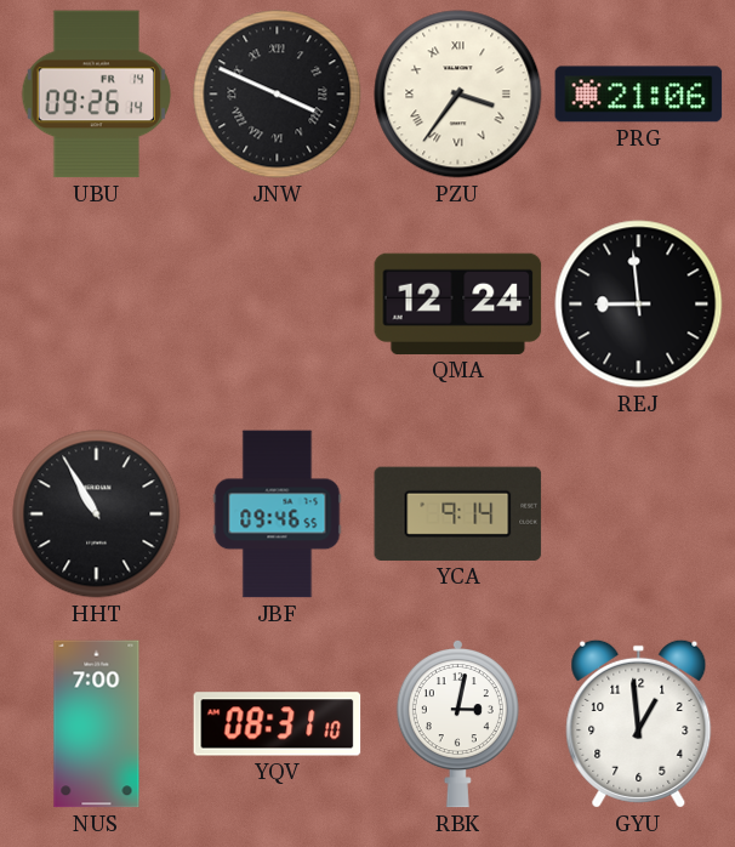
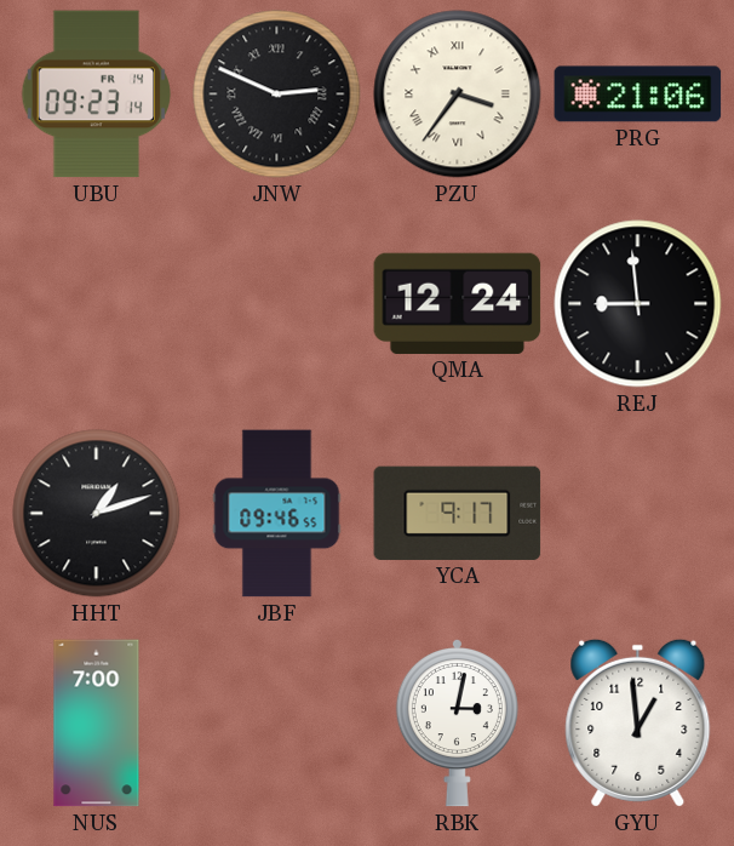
UBU: 09:26 -> 09:23
JNW: 3:49 -> 2:49
HHT: 10:55 -> 1:12
YCA: 9:14 -> 9:17
YQV: 08:31 -> none
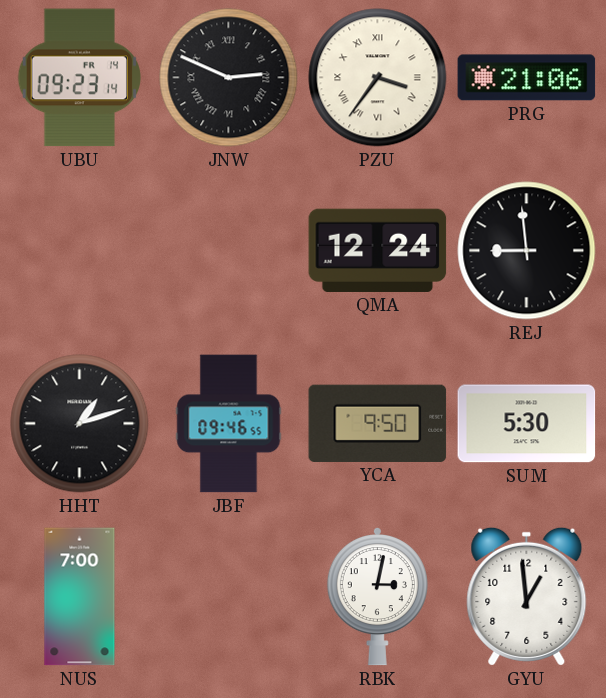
YCA: 9:17 -> 9:50
SUM: none -> 5:30
